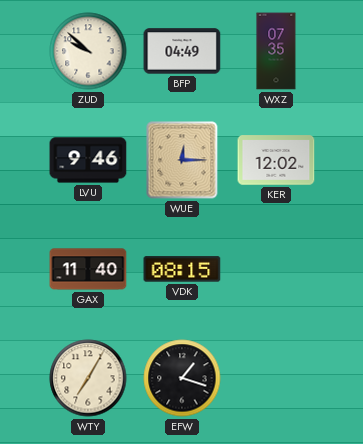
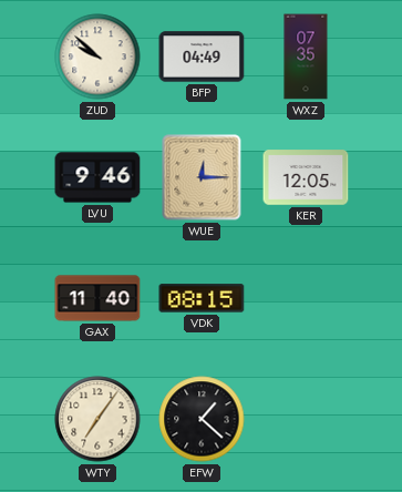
KER: 12:02 -> 12:05
WTY: 7:05 -> 7:06
EFW: 1:18 -> 1:22
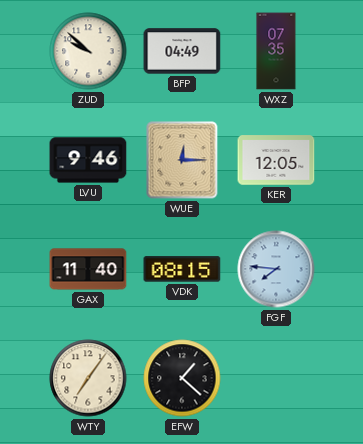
FGF: none -> 7:46
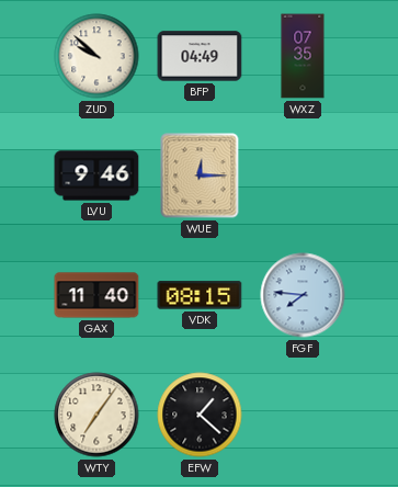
KER: 12:05 -> none
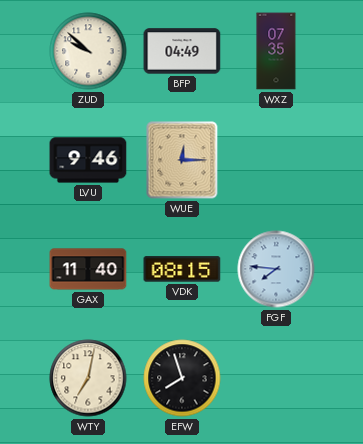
WTY: 7:06 -> 7:02
EFW: 1:22 -> 7:57
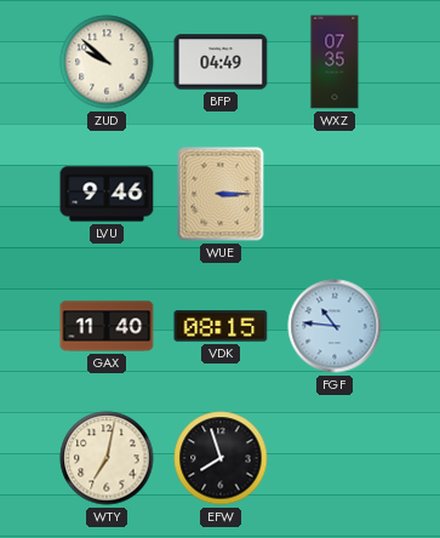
WUE: 12:15 -> 3:15
FGF: 7:46 -> 10:46
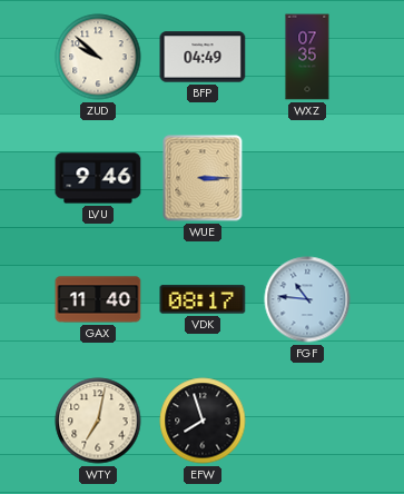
VDK: 08:15 -> 08:17
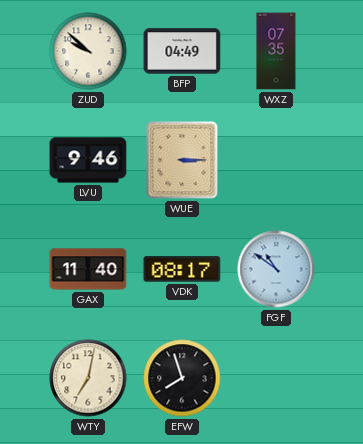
FGF: 10:46 -> 10:51
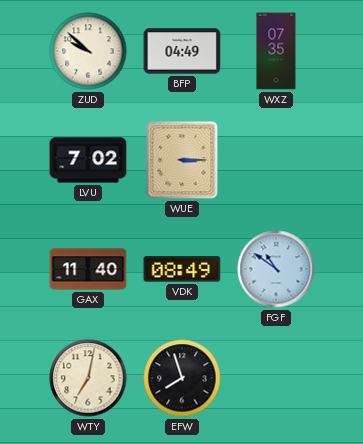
LVU: 9:46 -> 7:02
VDK: 08:17 -> 08:49
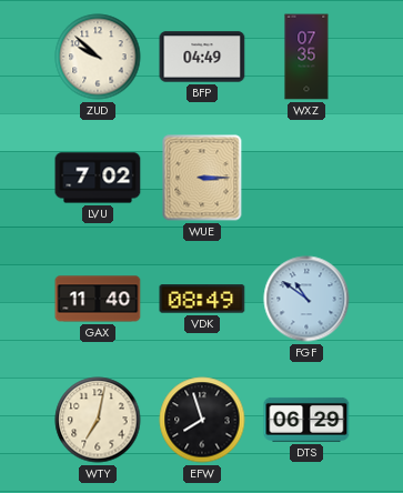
DTS: none -> 06:29
